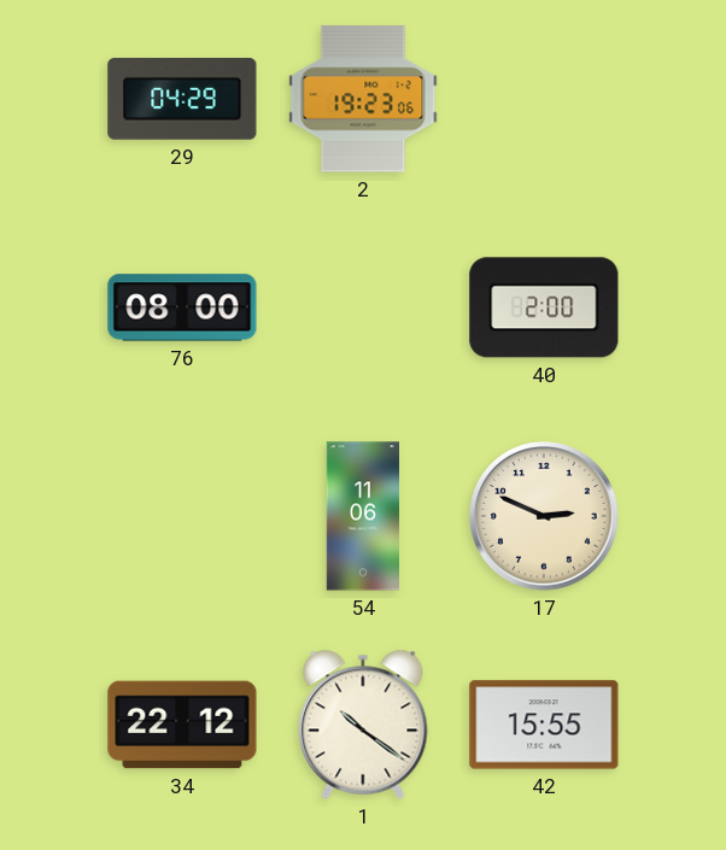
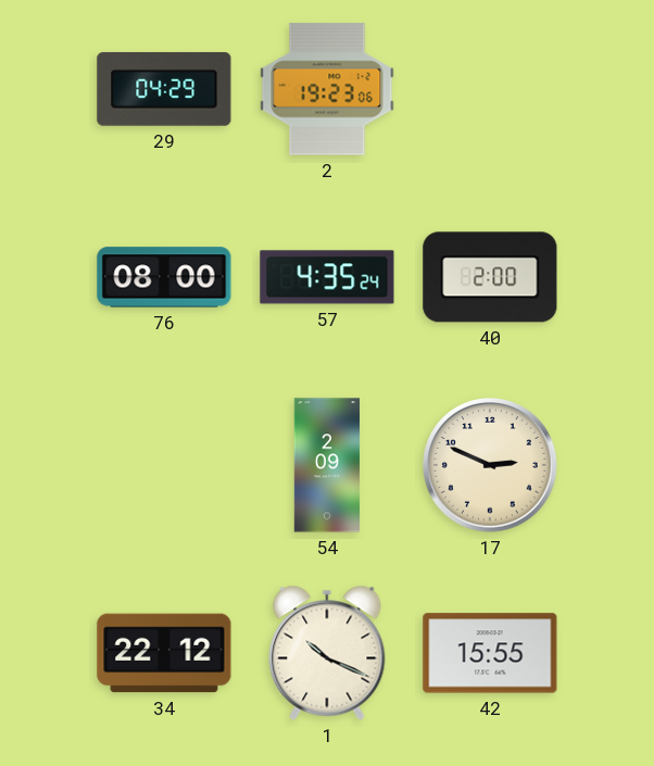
57: none -> 4:35
54: 11:06 -> 2:09
1: 10:21 -> 10:19
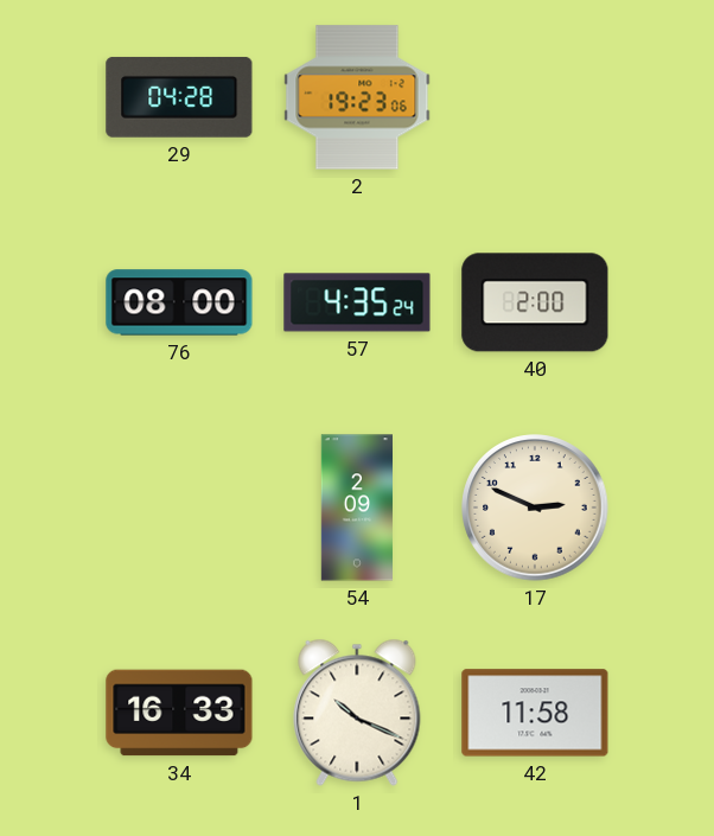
29: 04:29 -> 04:28
34: 22:12 -> 16:33
42: 15:55 -> 11:58
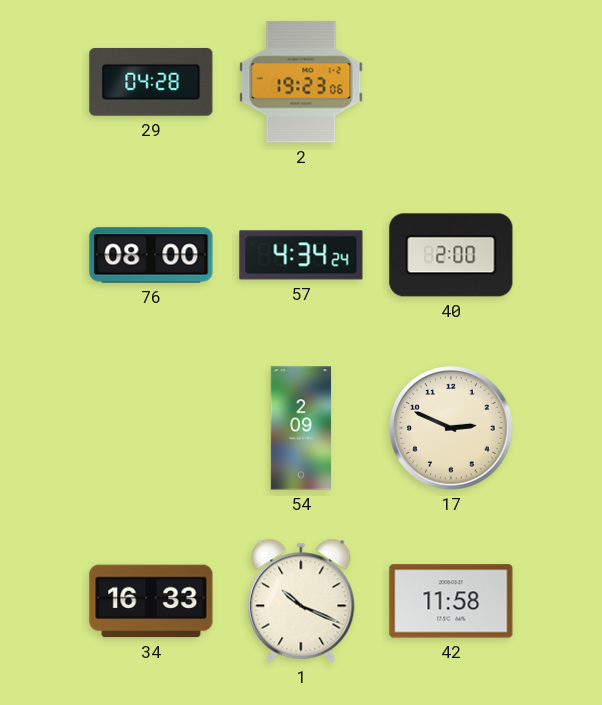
57: 4:35 -> 4:34
